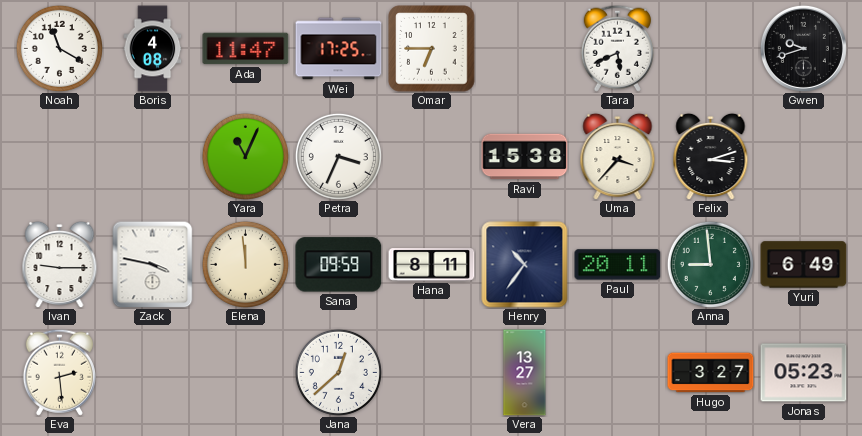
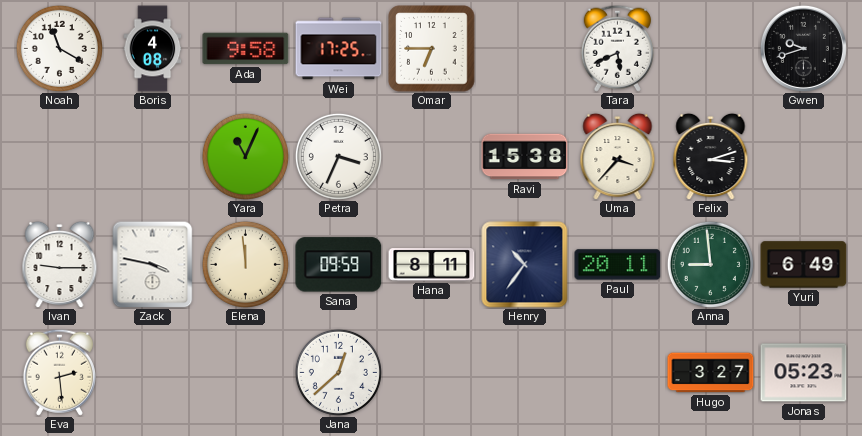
Ada: 11:47 -> 9:58
Vera: 13:27 -> none
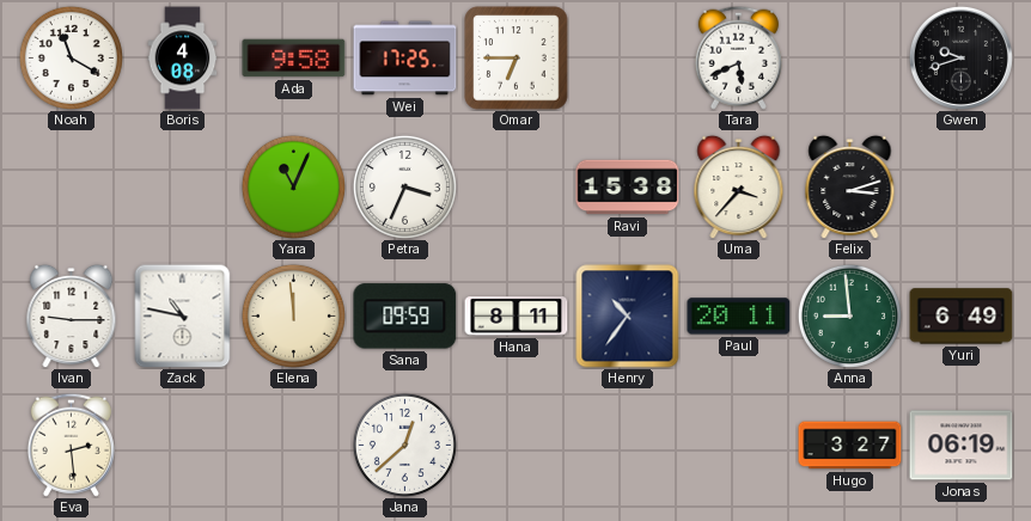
Zack: 3:47 -> 10:47
Jonas: 05:23 -> 06:19
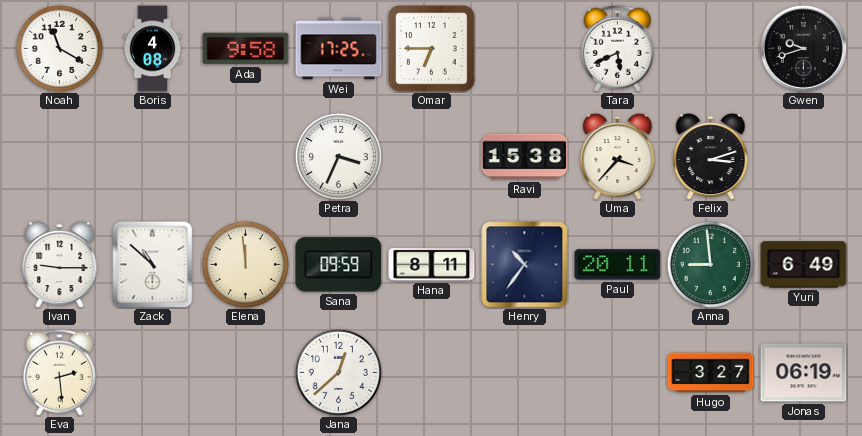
Yara: 11:04 -> none
Zack: 10:47 -> 10:52
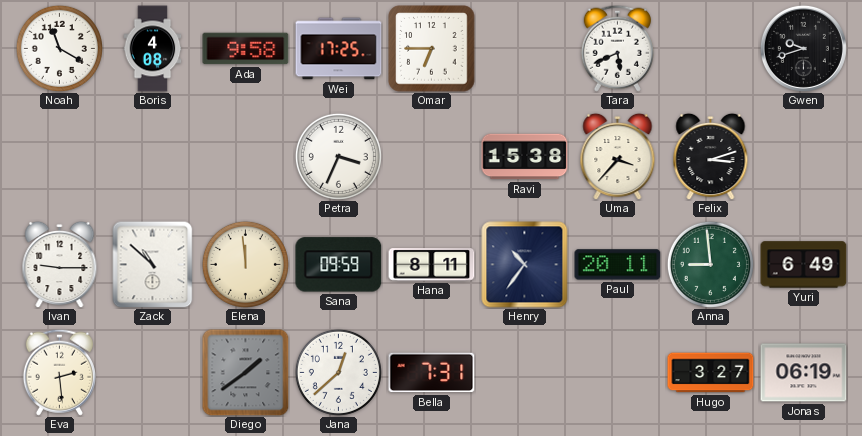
Diego: none -> 1:39
Bella: none -> 7:31
